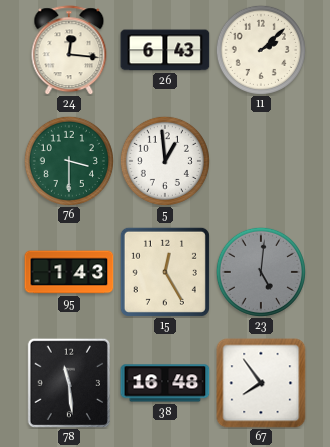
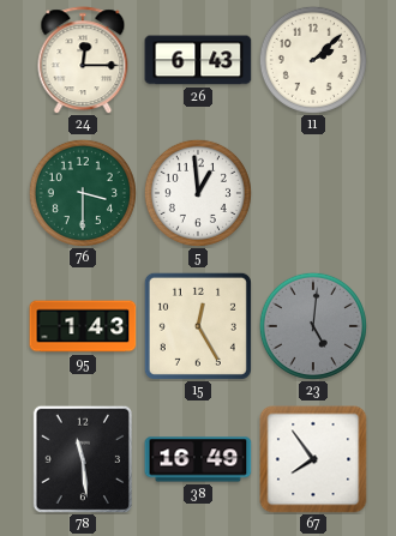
24: 12:16 -> 12:15
38: 16:48 -> 16:49
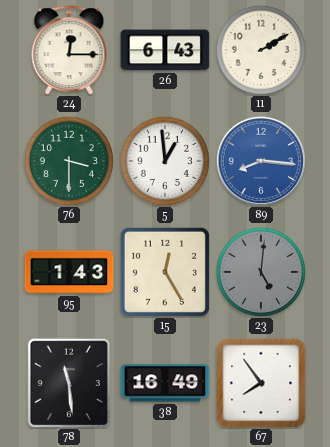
11: 2:08 -> 2:10
89: none -> 8:16
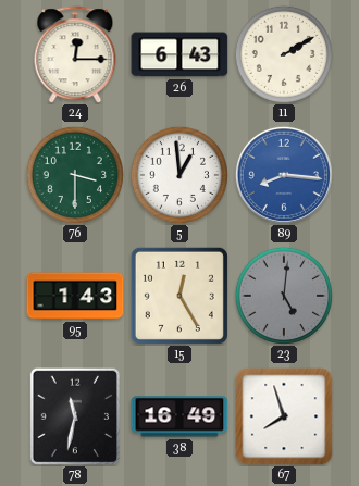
78: 11:29 -> 11:32
67: 7:54 -> 7:57
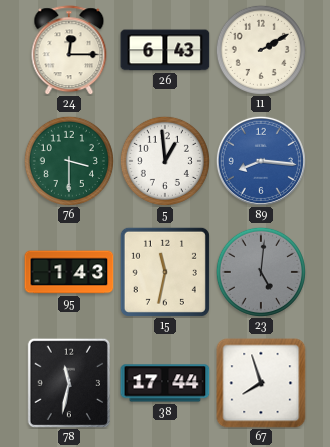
15: 12:25 -> 11:32
38: 16:49 -> 17:44
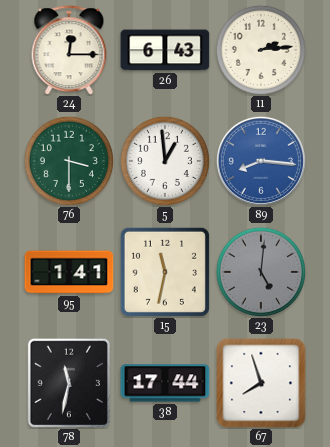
11: 2:10 -> 2:14
95: 1:43 -> 1:41
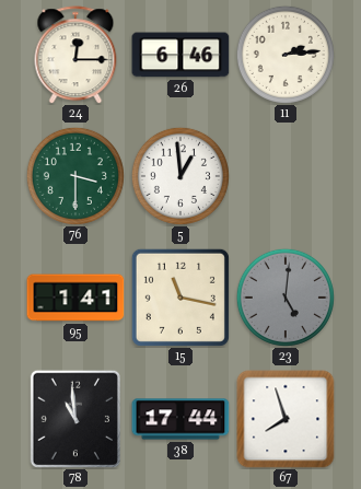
26: 6:43 -> 6:46
89: 8:16 -> none
15: 11:32 -> 11:17
78: 11:32 -> 10:59
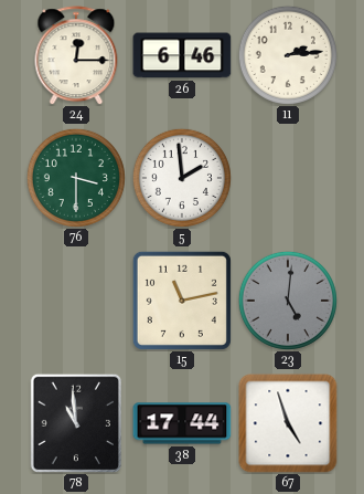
5: 12:59 -> 1:59
95: 1:41 -> none
15: 11:17 -> 11:13
67: 7:57 -> 4:57
